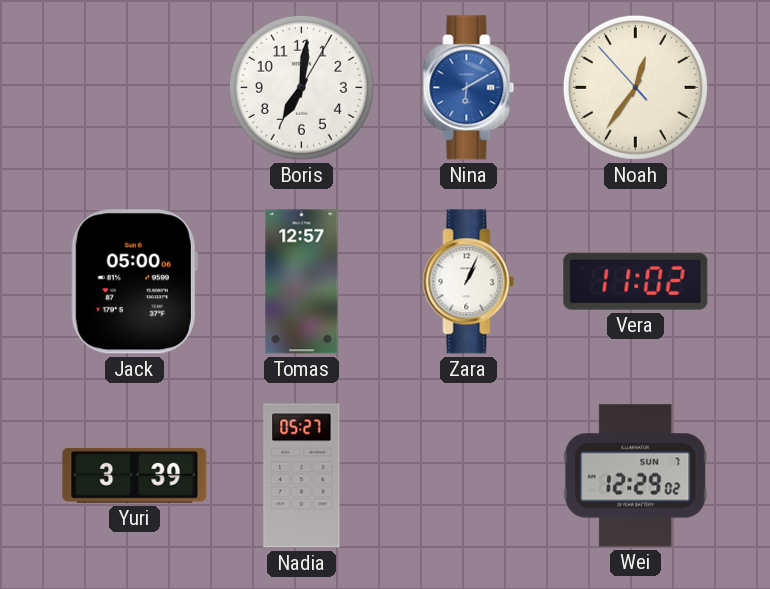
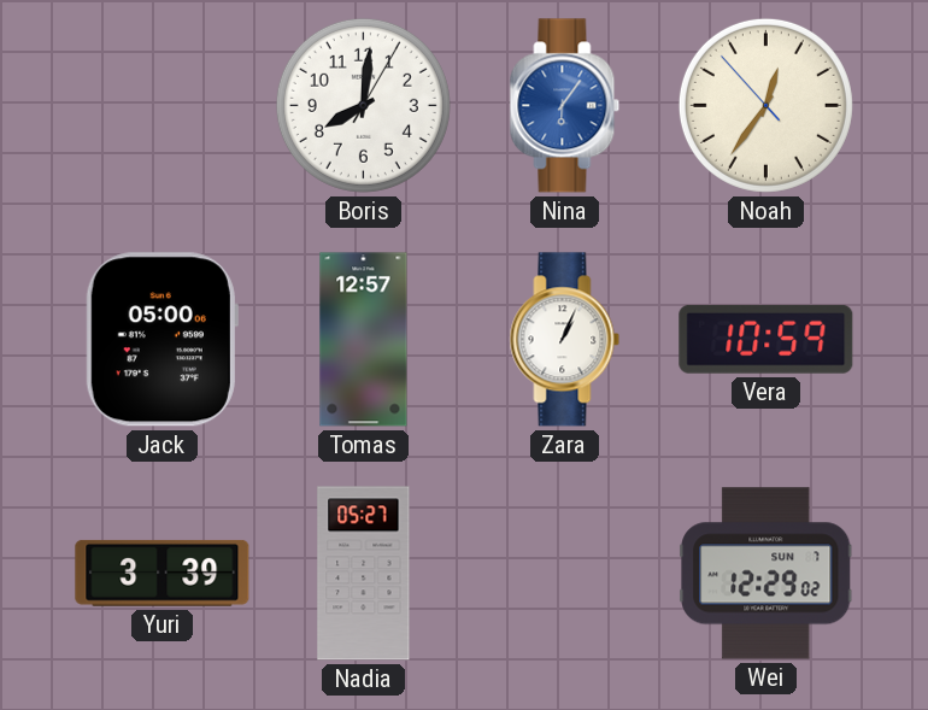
Boris: 7:01 -> 8:01
Nina: 6:10 -> 6:06
Vera: 11:02 -> 10:59
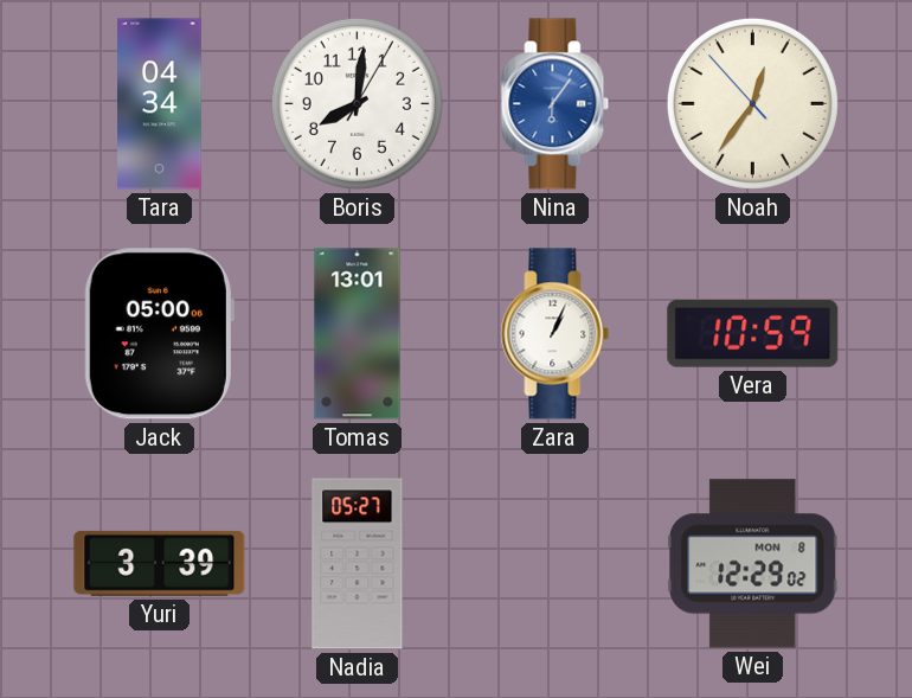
Tara: none -> 04:34
Tomas: 12:57 -> 13:01
Wei date: SUN 7 -> MON 8
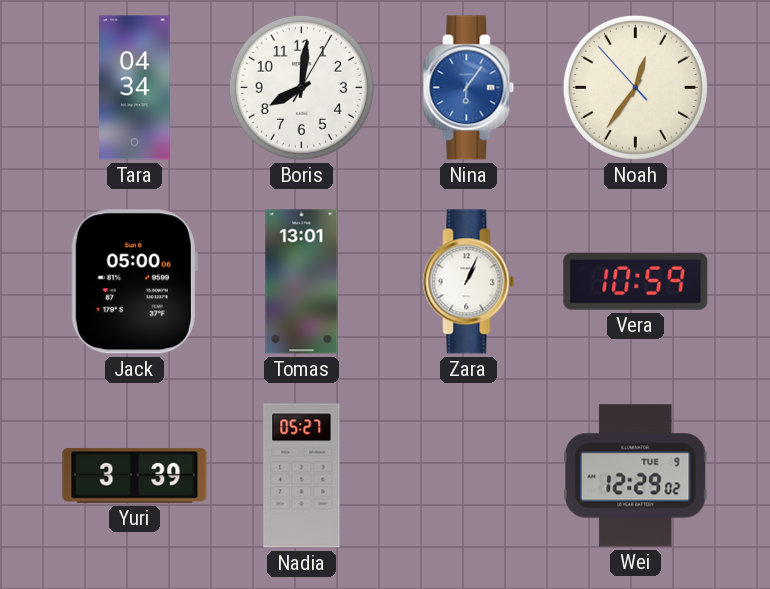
Wei date: MON 8 -> TUE 9
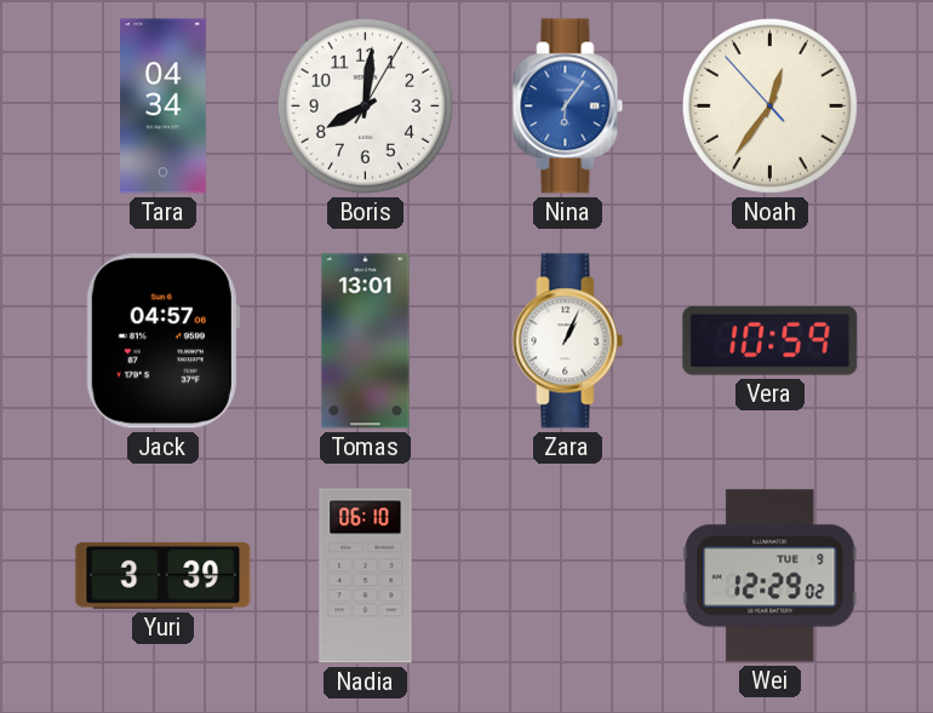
Jack: 05:00 -> 04:57
Nadia: 05:27 -> 06:10
